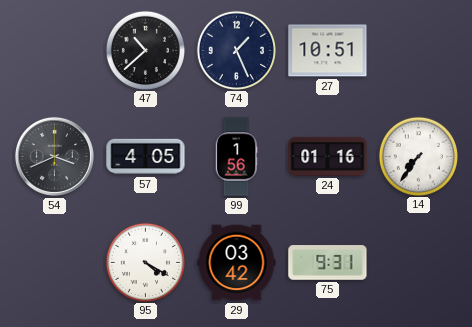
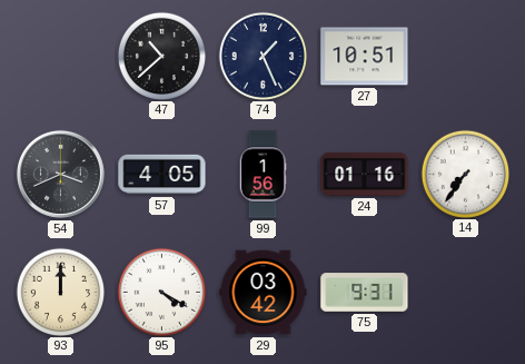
93: none -> 12:00
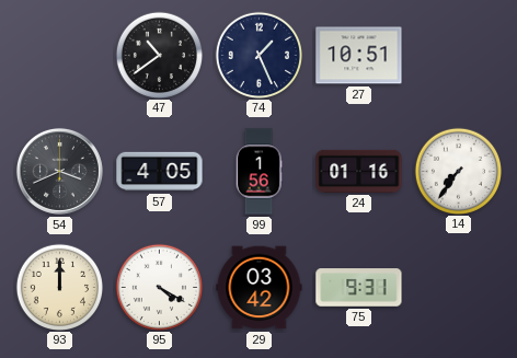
47: 10:38 -> 10:39
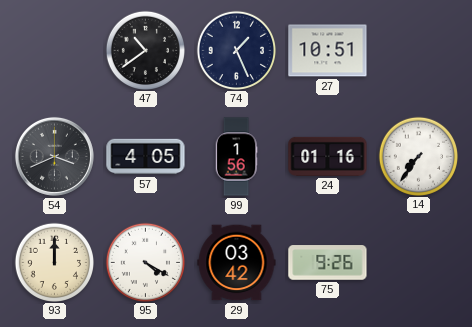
75: 9:31 -> 9:26
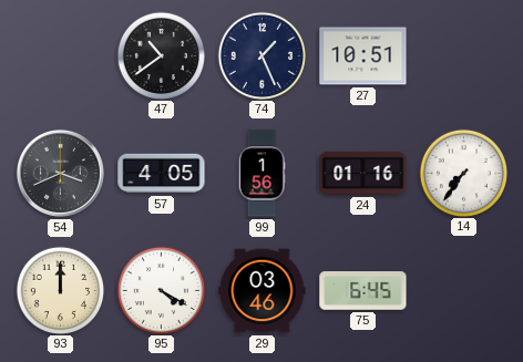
29: 03:42 -> 03:46
75: 9:26 -> 6:45
